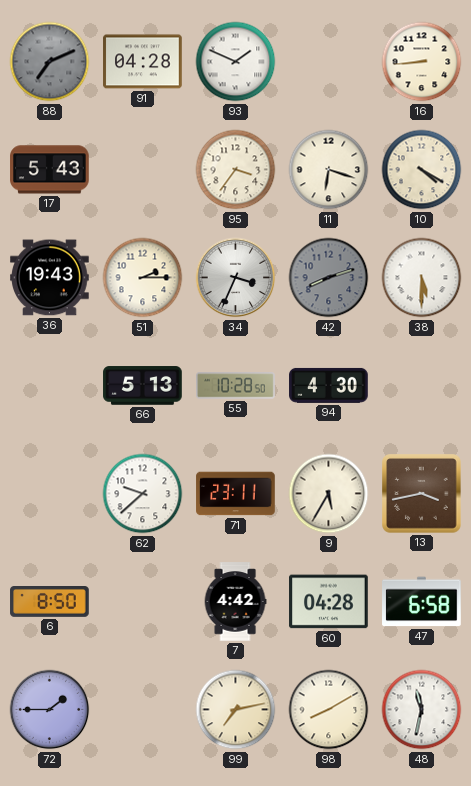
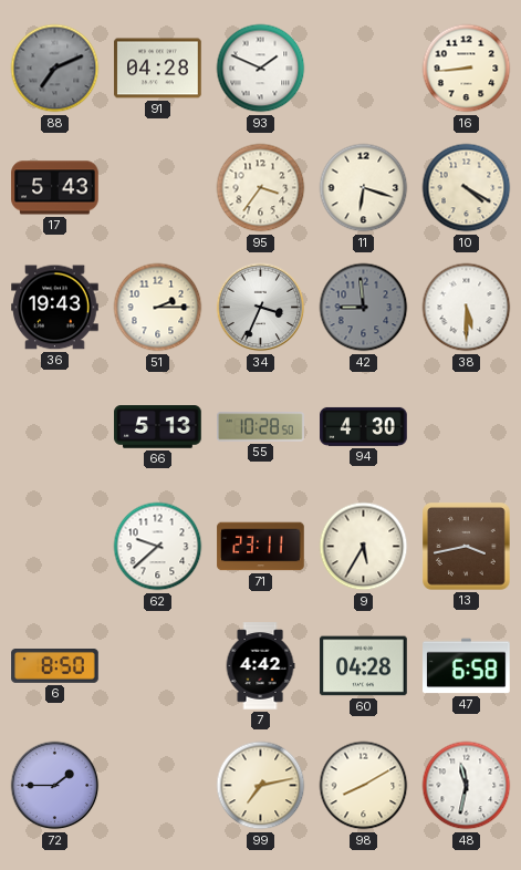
42: 8:12 -> 8:59
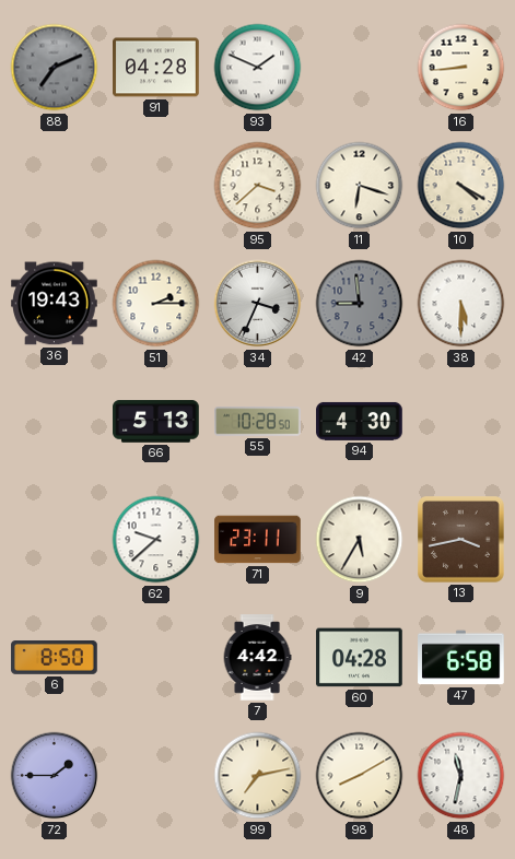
17: 5:43 -> none
95: 3:36 -> 3:38
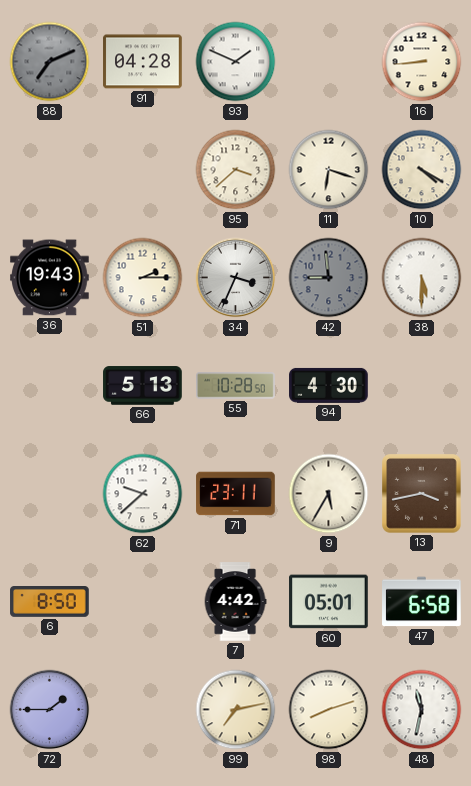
60: 04:28 -> 05:01
98: 8:10 -> 8:12
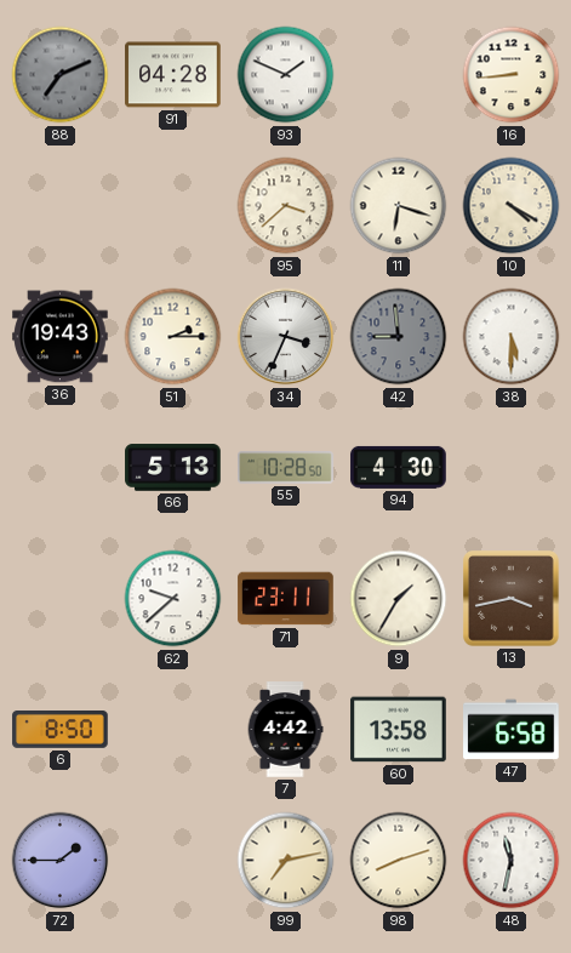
9: 5:35 -> 1:35
60: 05:01 -> 13:58
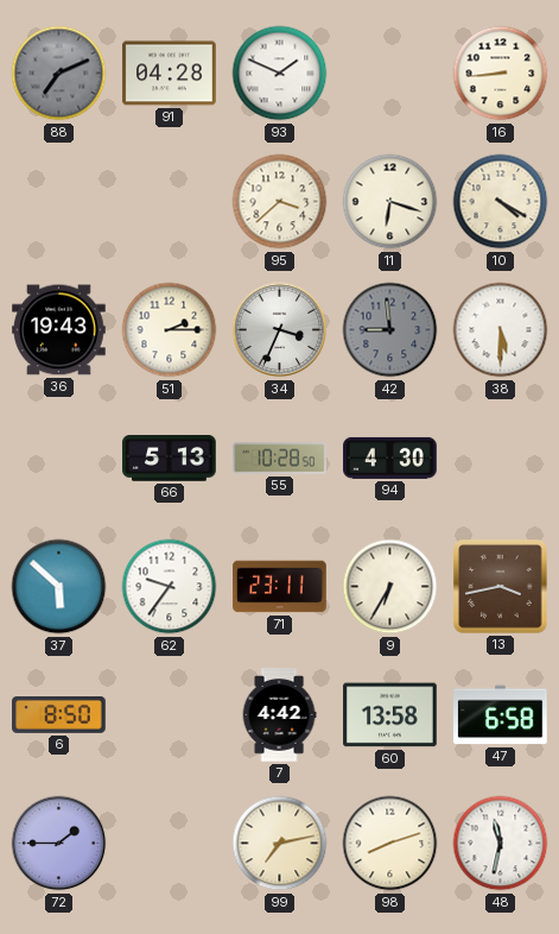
37: none -> 5:52
62: 9:38 -> 9:36
9: 1:35 -> 6:35
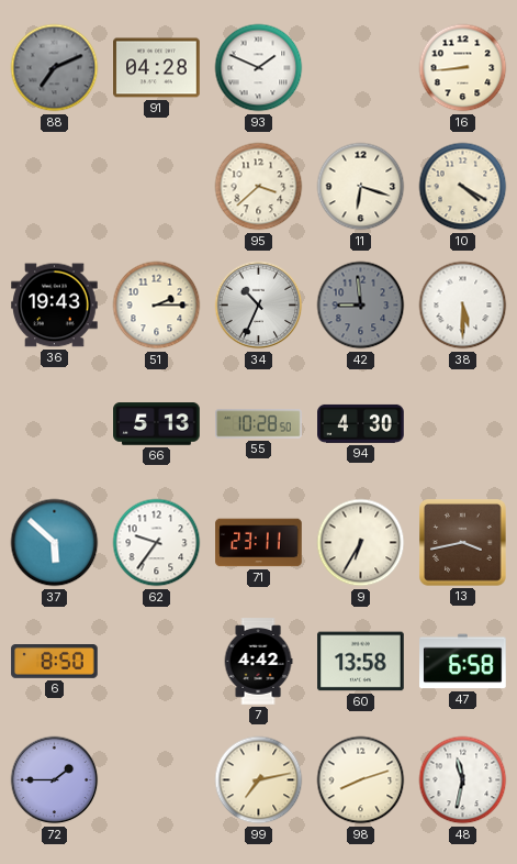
34: 3:34 -> 10:34
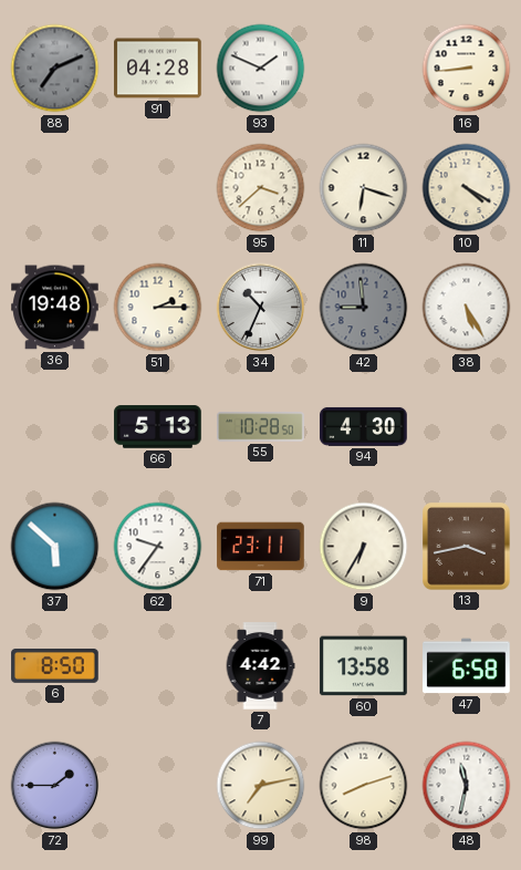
36: 19:43 -> 19:48
38: 5:30 -> 5:25
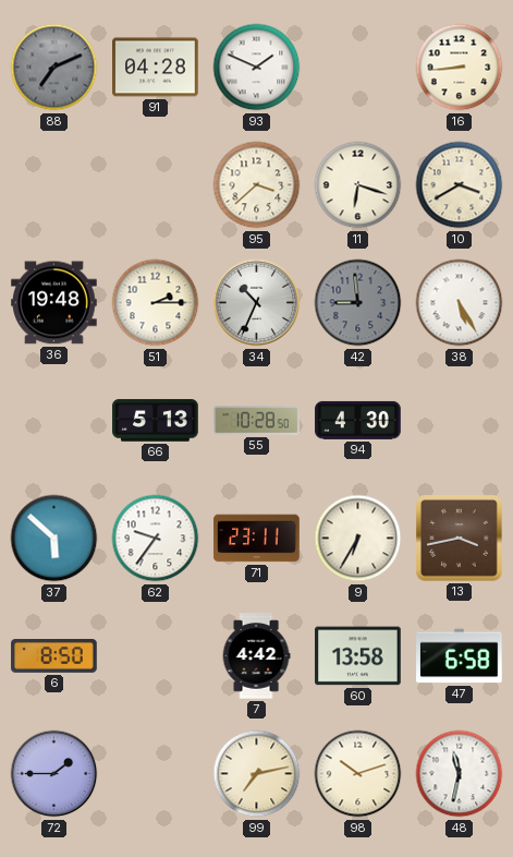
10: 4:20 -> 3:40
98: 8:12 -> 10:12
